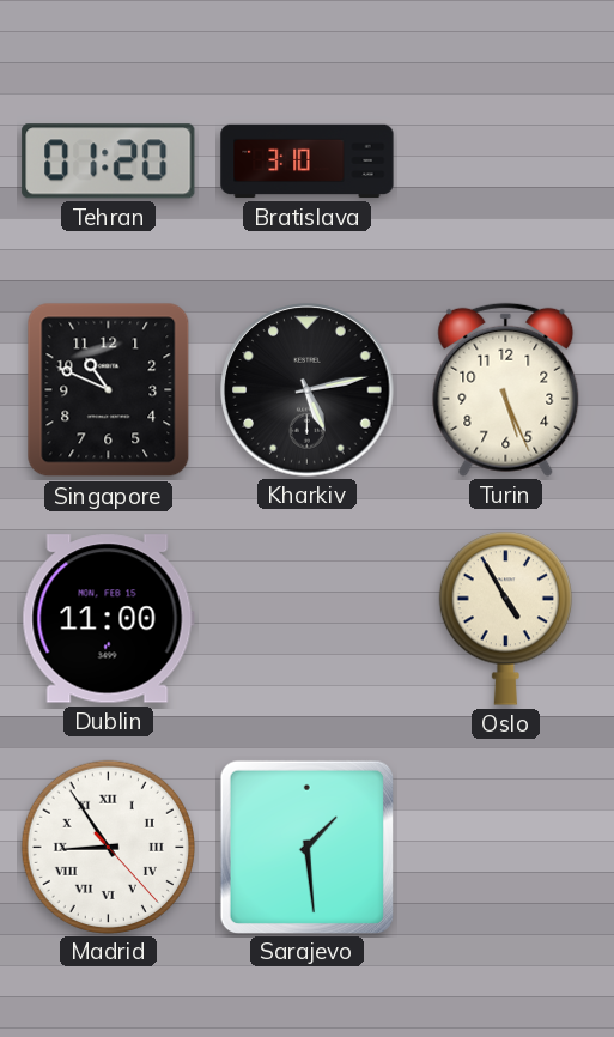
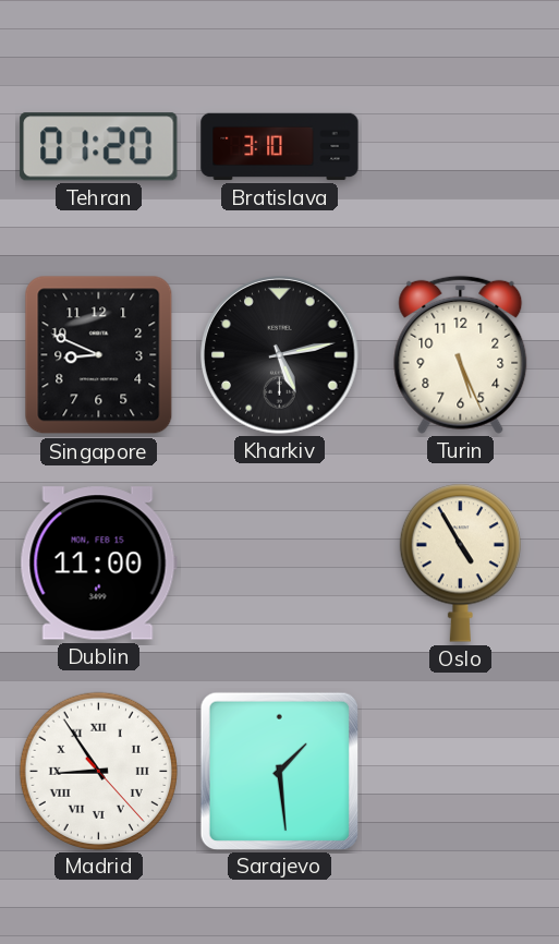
Singapore: 10:49 -> 8:49
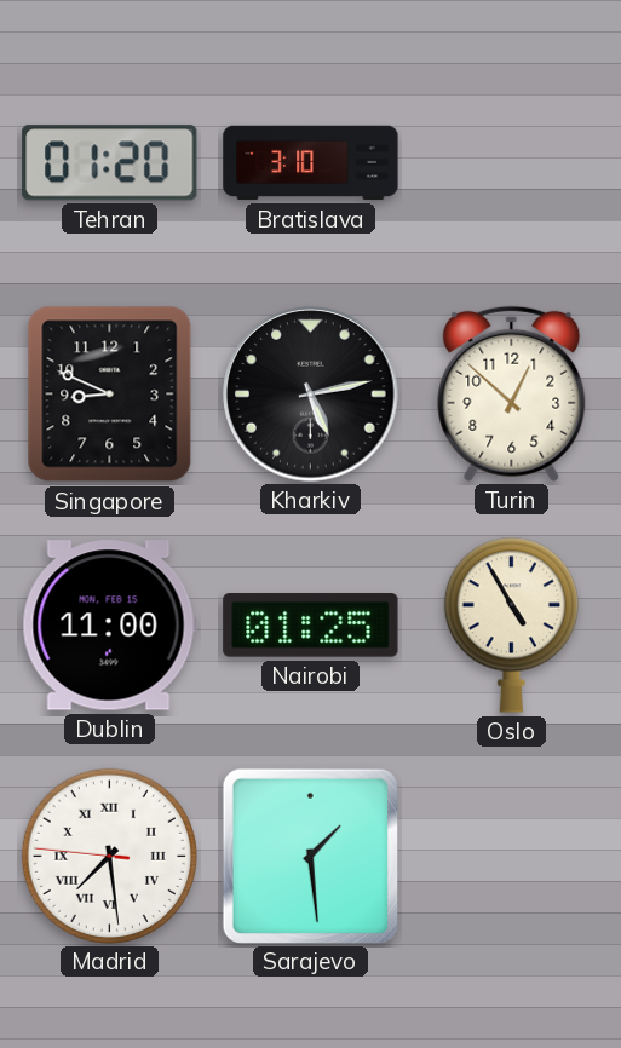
Turin: 5:26 -> 12:52
Nairobi: none -> 01:25
Madrid: 8:54 -> 7:28
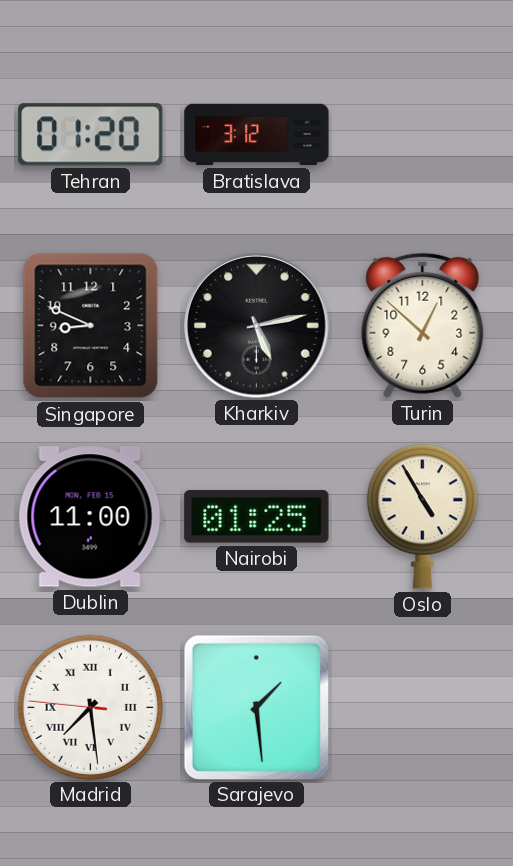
Bratislava: 3:10 -> 3:12
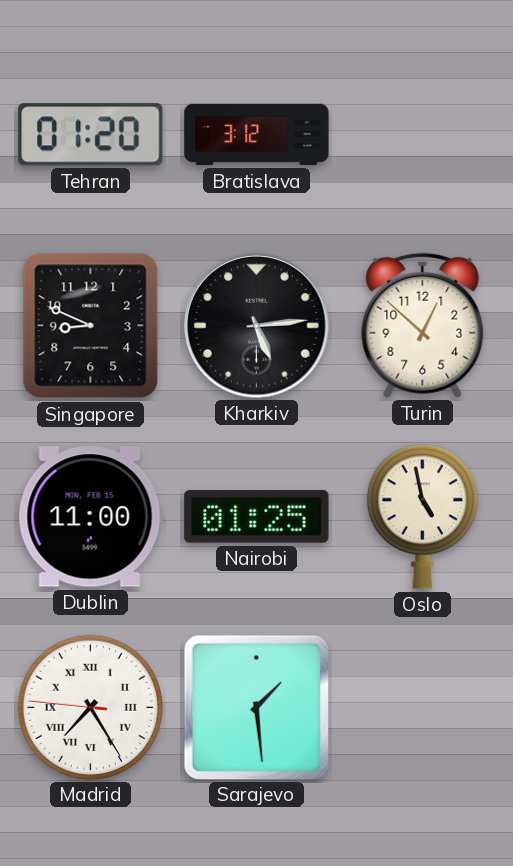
Kharkiv: 5:13 -> 5:14
Oslo: 4:55 -> 4:58
Madrid: 7:28 -> 7:24
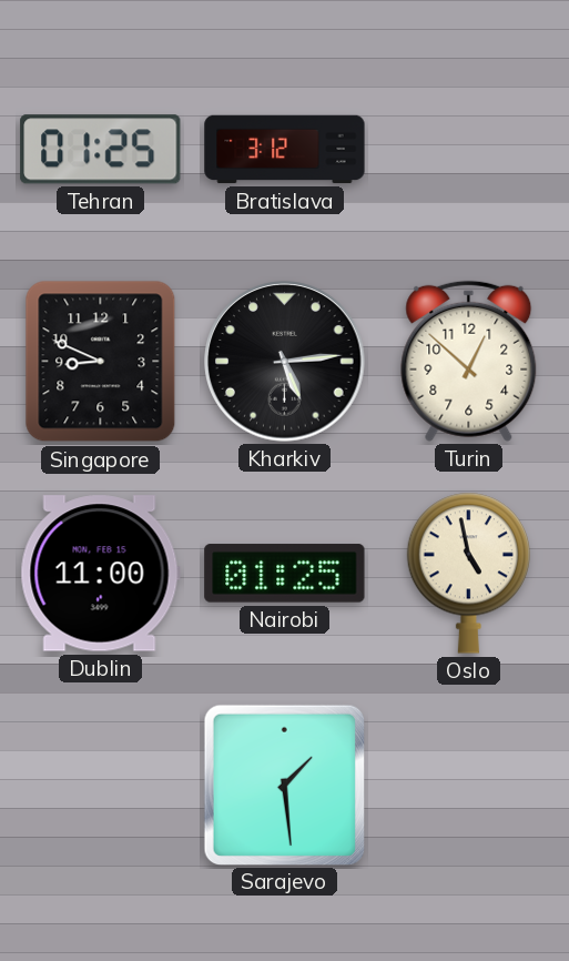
Tehran: 01:20 -> 01:25
Madrid: 7:24 -> none
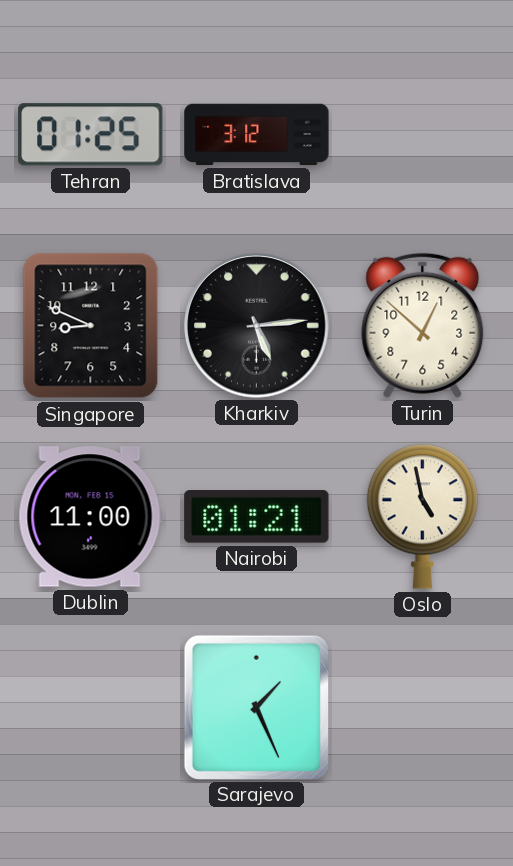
Nairobi: 01:25 -> 01:21
Sarajevo: 1:29 -> 1:26
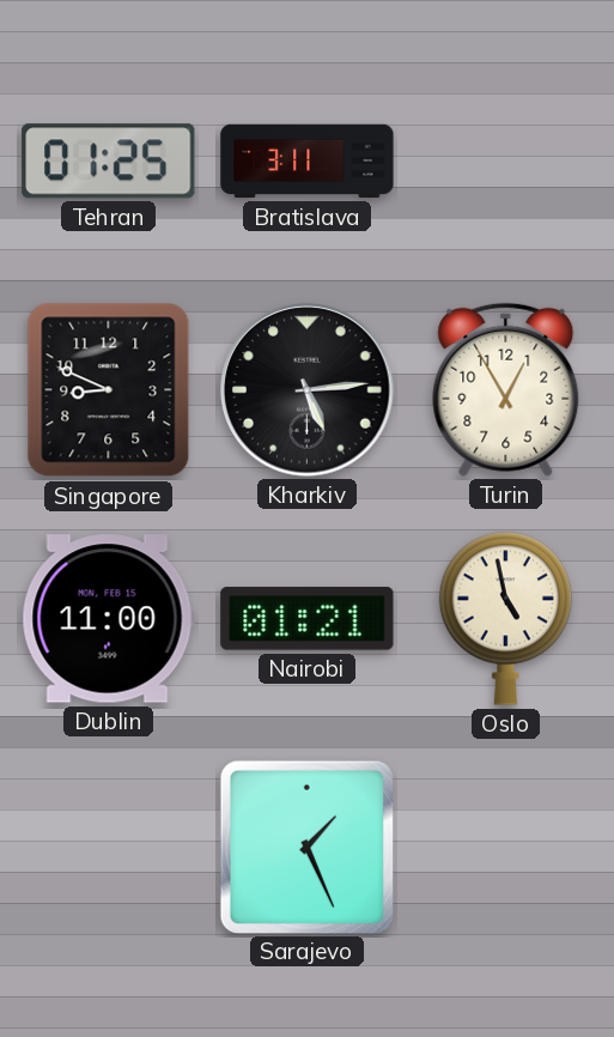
Bratislava: 3:12 -> 3:11
Turin: 12:52 -> 12:55
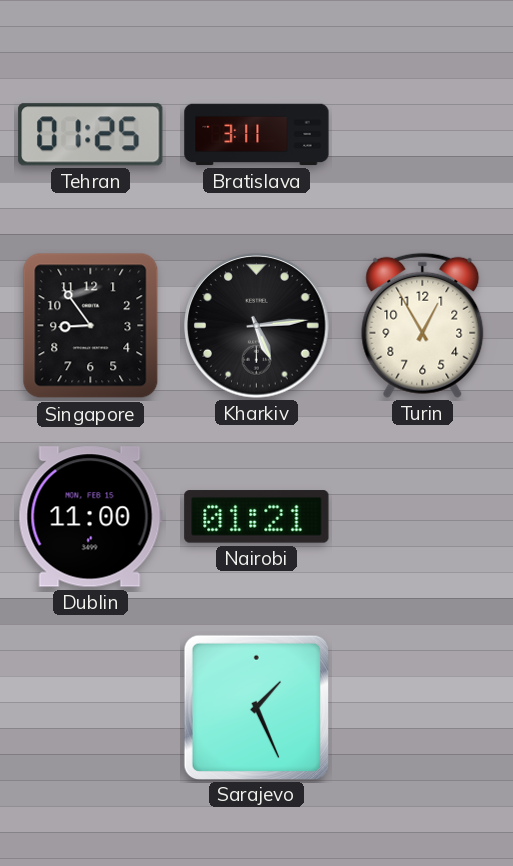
Singapore: 8:49 -> 8:54
Oslo: 4:58 -> none
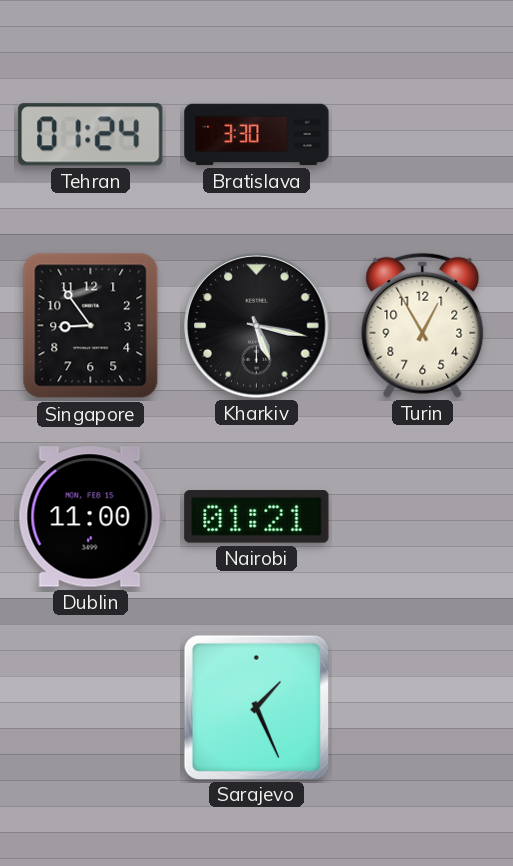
Tehran: 01:25 -> 01:24
Bratislava: 3:11 -> 3:30
Kharkiv: 5:14 -> 5:17
